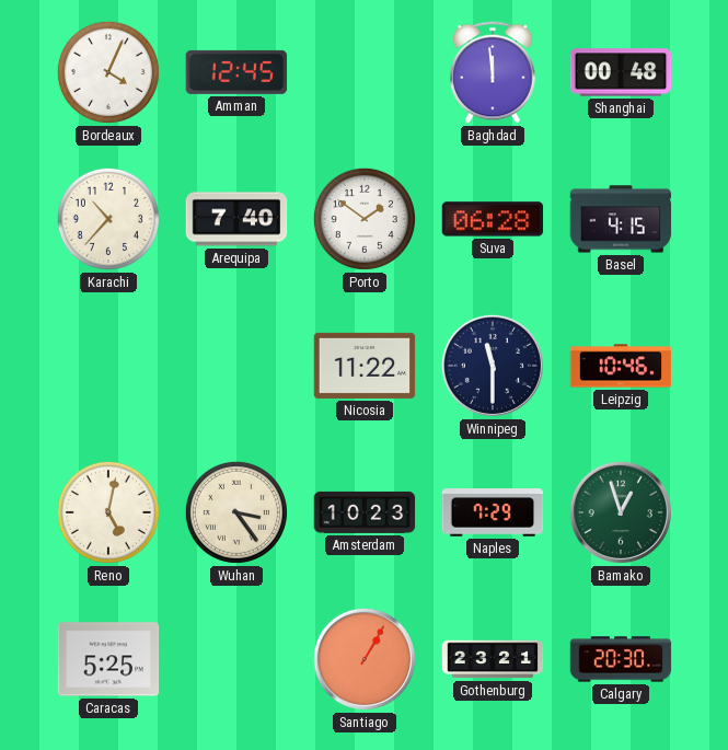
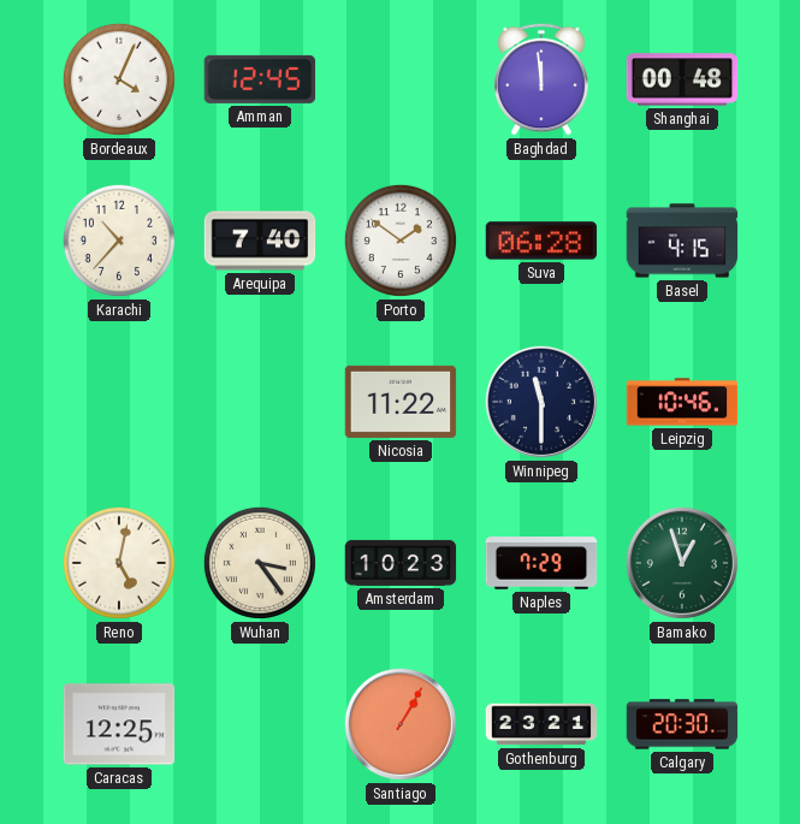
Caracas: 5:25 -> 12:25
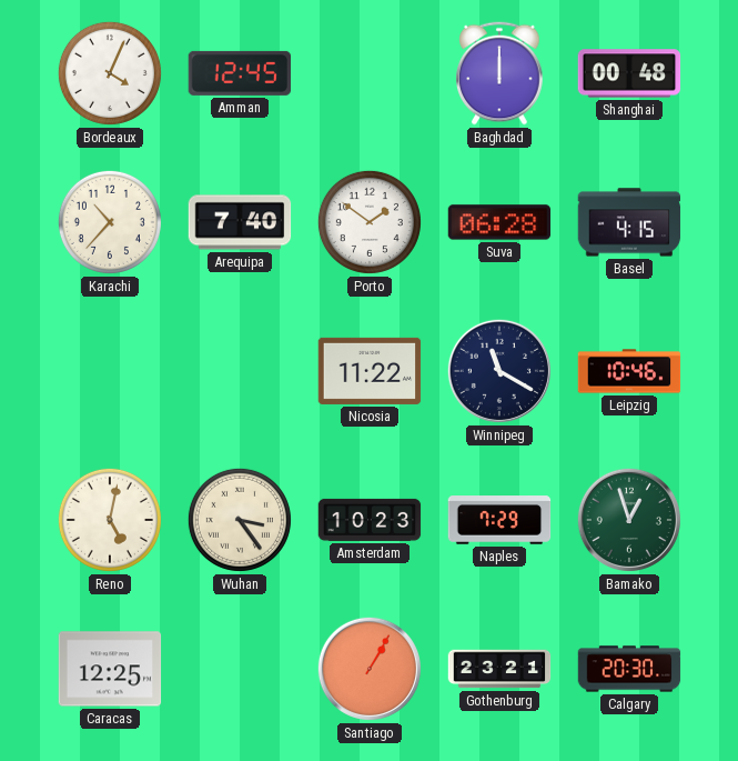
Baghdad: 11:59 -> 12:00
Winnipeg: 11:30 -> 11:20
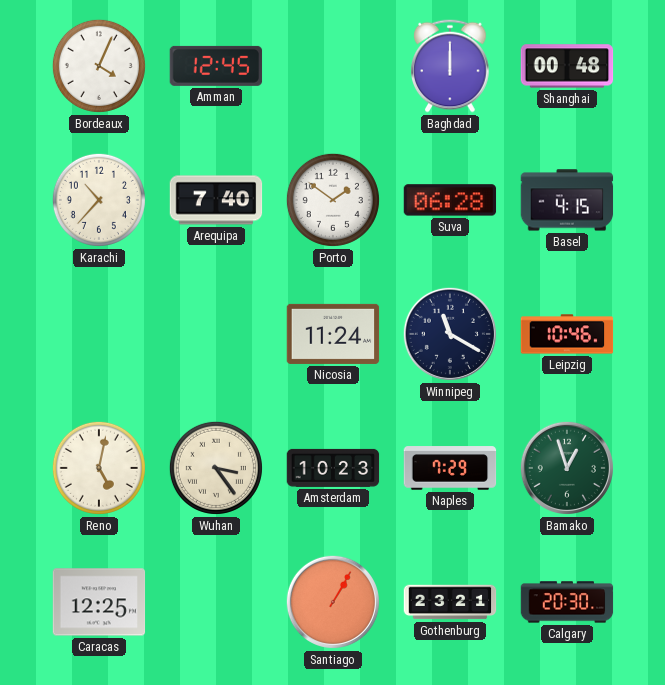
Nicosia: 11:22 -> 11:24
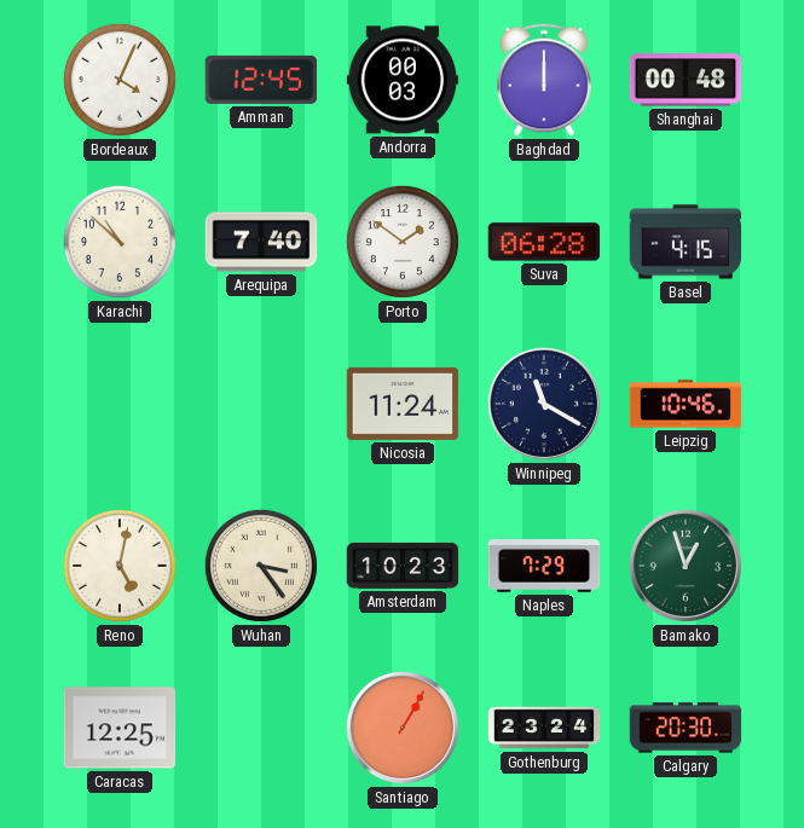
Andorra: none -> 00:03
Karachi: 10:37 -> 10:52
Gothenburg: 23:21 -> 23:24
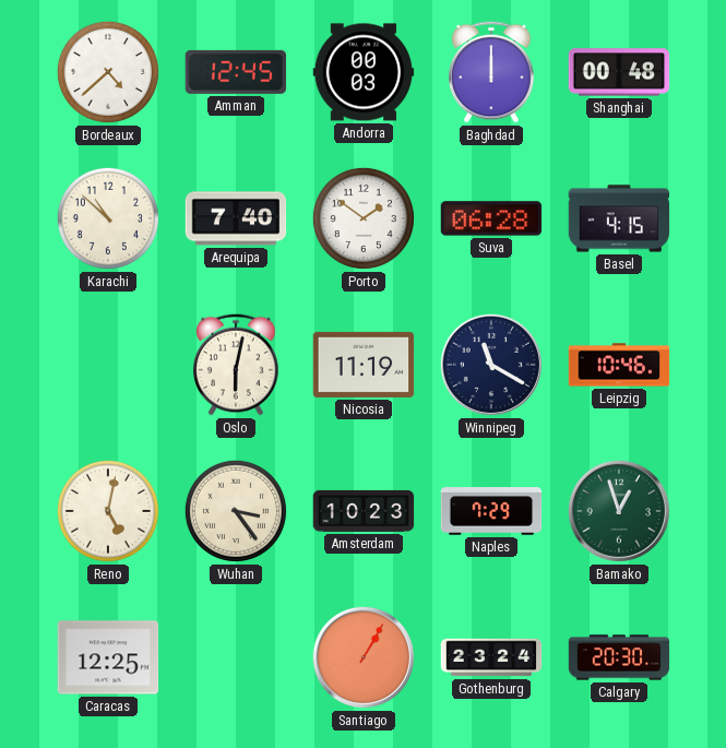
Bordeaux: 4:04 -> 4:38
Oslo: none -> 6:02
Nicosia: 11:24 -> 11:19
